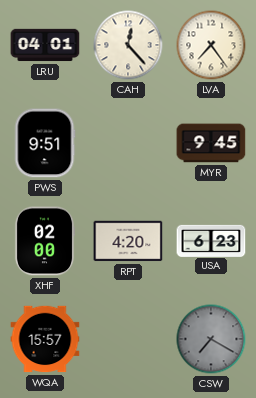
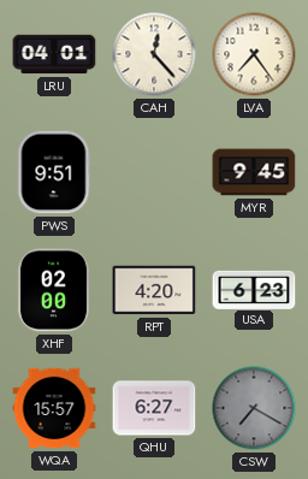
QHU: none -> 6:27
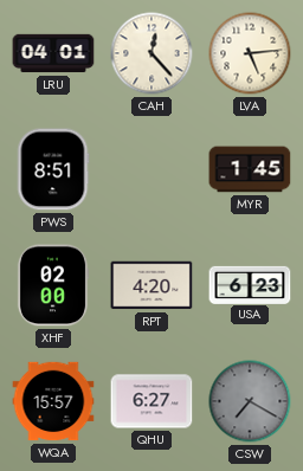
LVA: 7:24 -> 5:14
PWS: 9:51 -> 8:51
MYR: 9:45 -> 1:45
